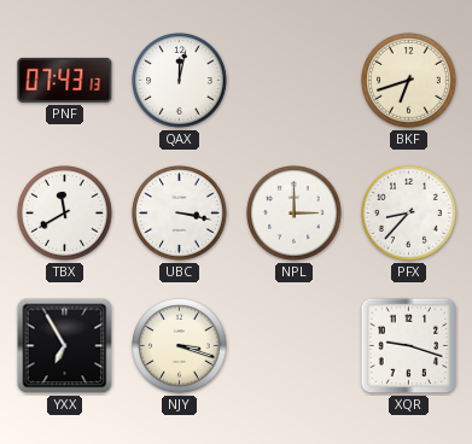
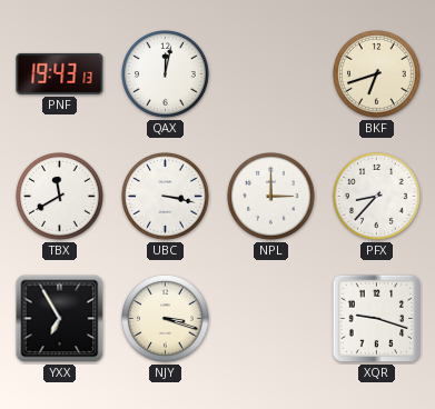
PNF: 07:43 -> 19:43
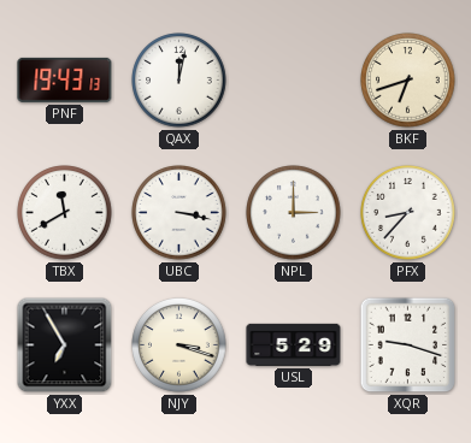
USL: none -> 5:29
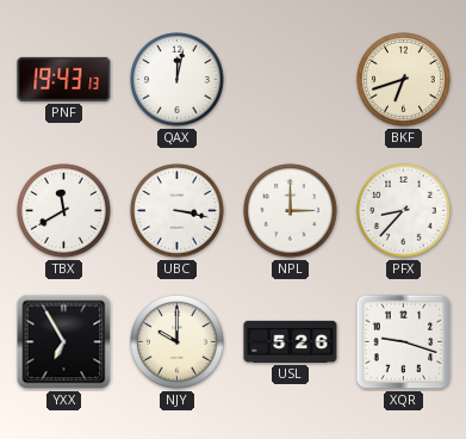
NJY: 3:18 -> 10:00
USL: 5:29 -> 5:26
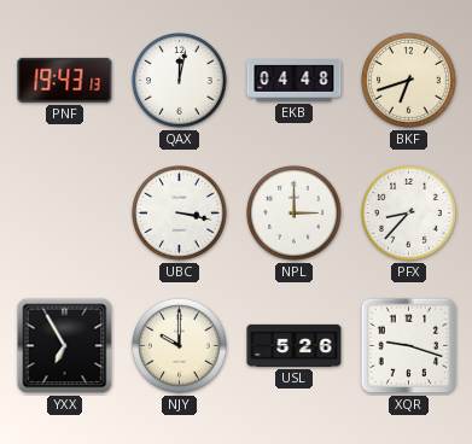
EKB: none -> 04:48
TBX: 11:40 -> none
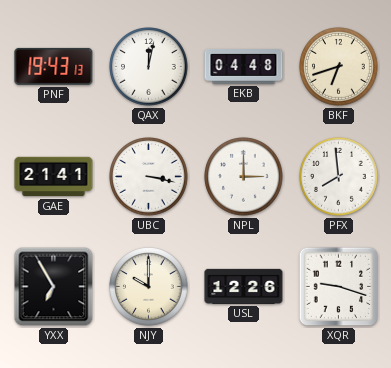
GAE: none -> 21:41
PFX: 8:37 -> 7:59
USL: 5:26 -> 12:26
